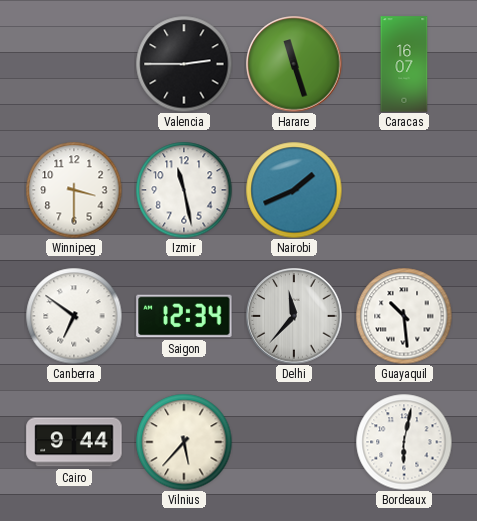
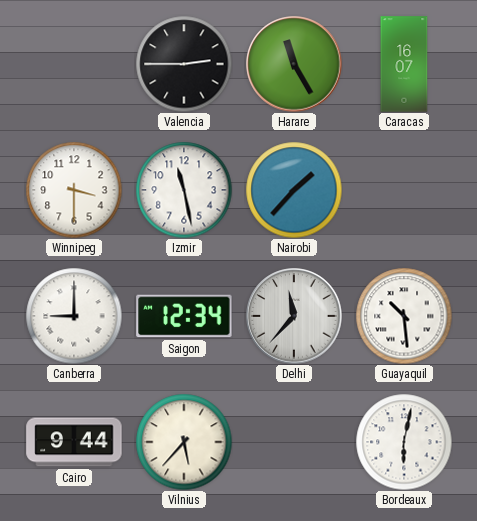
Harare: 11:27 -> 11:25
Nairobi: 1:41 -> 1:37
Canberra: 6:51 -> 9:00
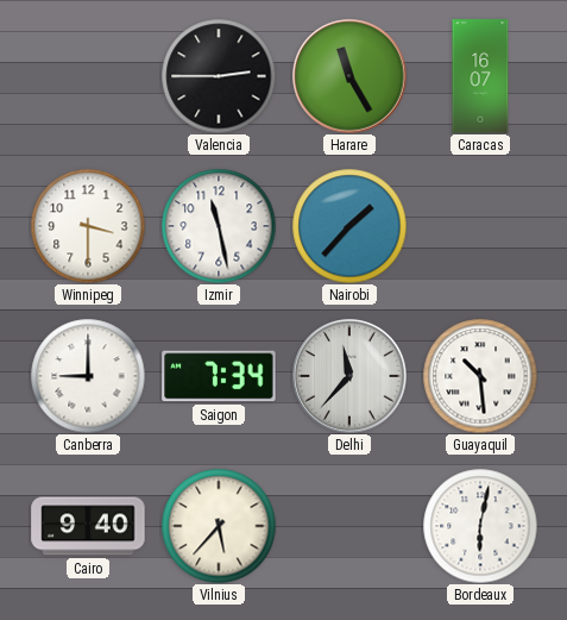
Saigon: 12:34 -> 7:34
Cairo: 9:44 -> 9:40
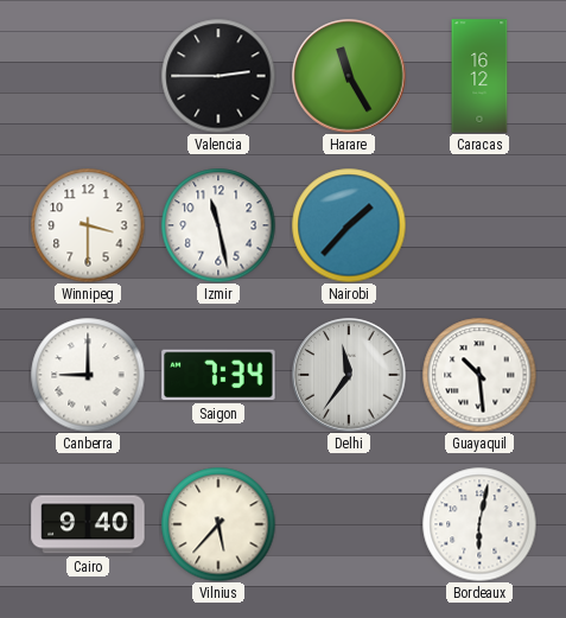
Caracas: 16:07 -> 16:12
Delhi: 11:37 -> 11:36
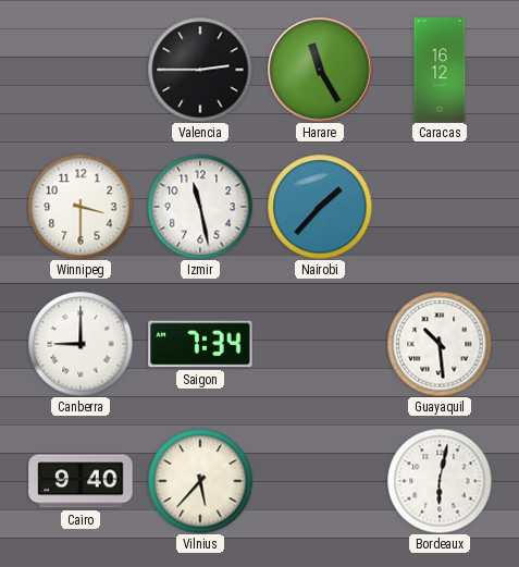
Delhi: 11:36 -> none
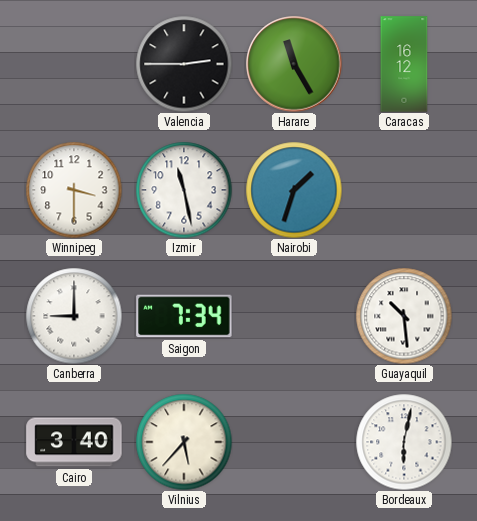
Nairobi: 1:37 -> 1:33
Cairo: 9:40 -> 3:40
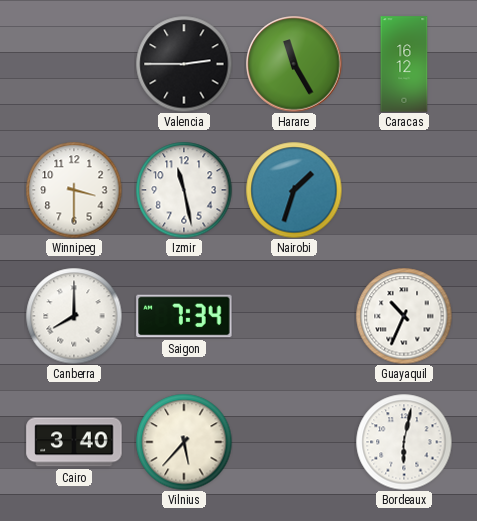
Canberra: 9:00 -> 8:00
Guayaquil: 10:29 -> 10:34
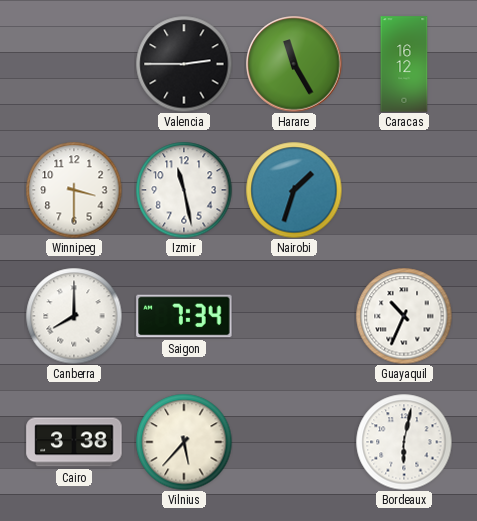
Cairo: 3:40 -> 3:38
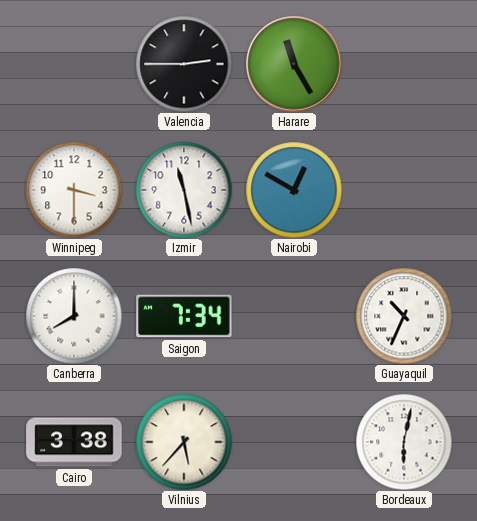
Caracas: 16:12 -> none
Nairobi: 1:33 -> 12:50
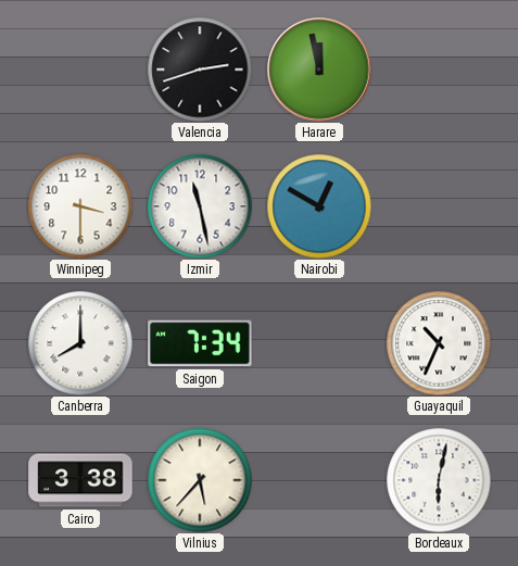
Valencia: 2:45 -> 2:42
Harare: 11:25 -> 11:58
